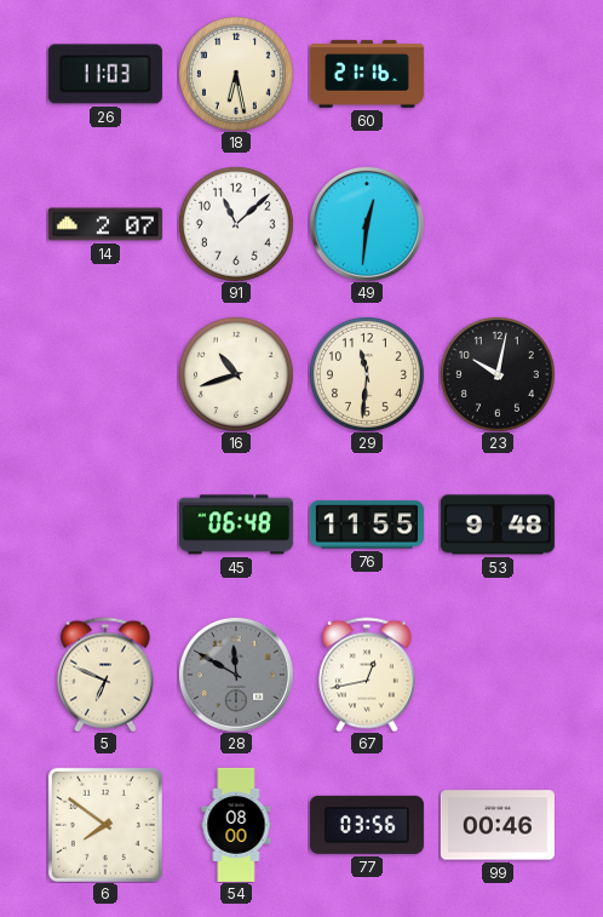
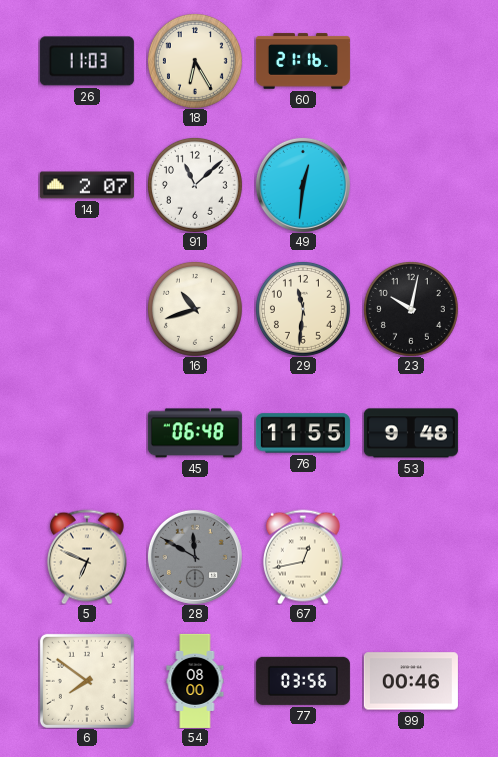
18: 6:28 -> 6:25
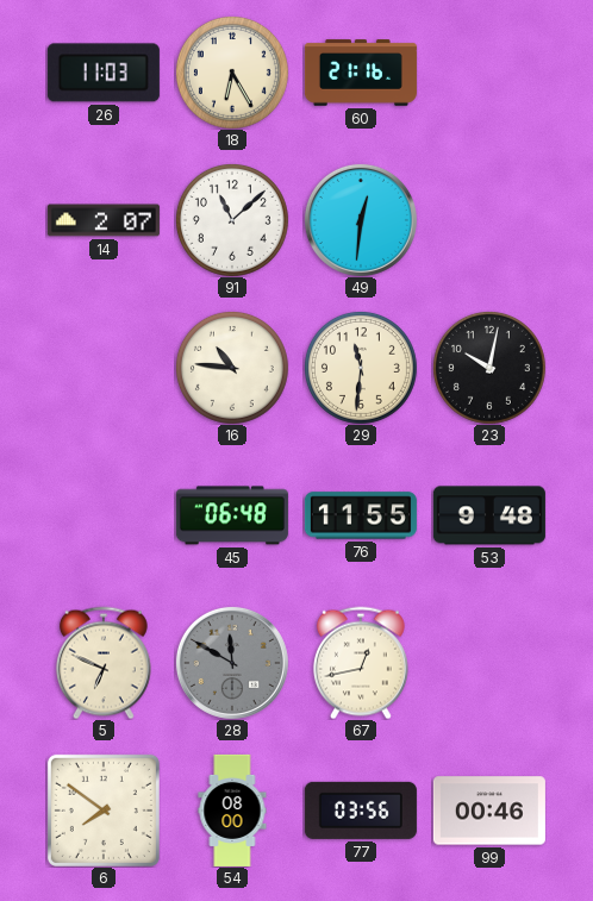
16: 10:42 -> 10:46
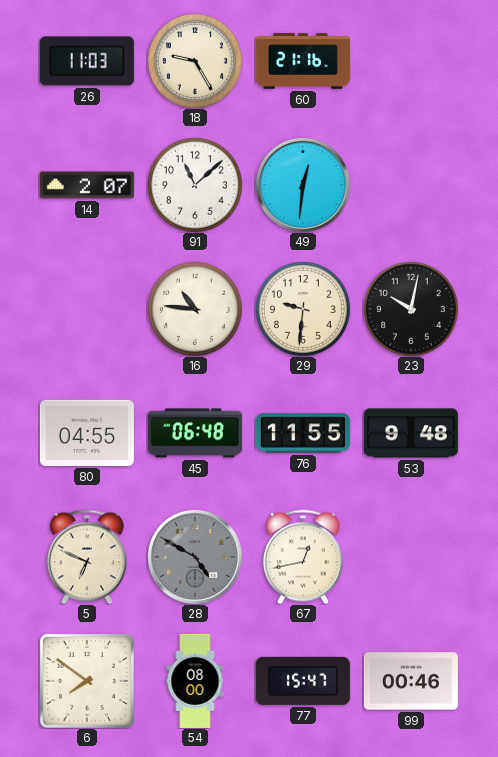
18: 6:25 -> 9:25
29: 11:31 -> 9:31
80: none -> 04:55
28: 11:50 -> 4:50
77: 03:56 -> 15:47
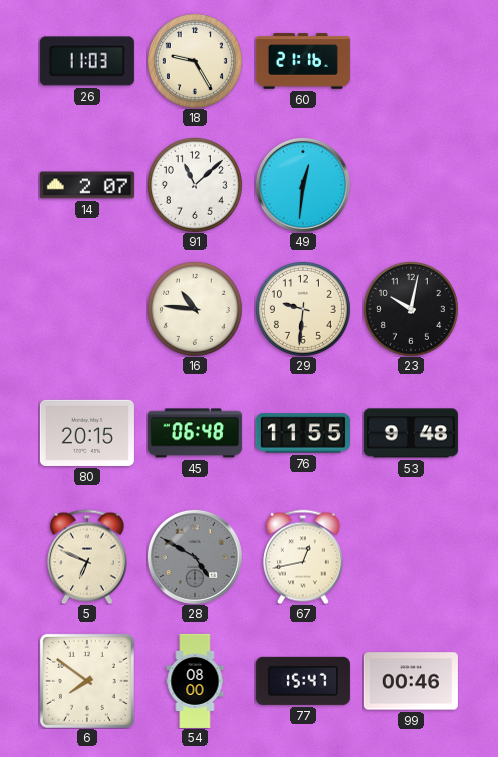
80: 04:55 -> 20:15
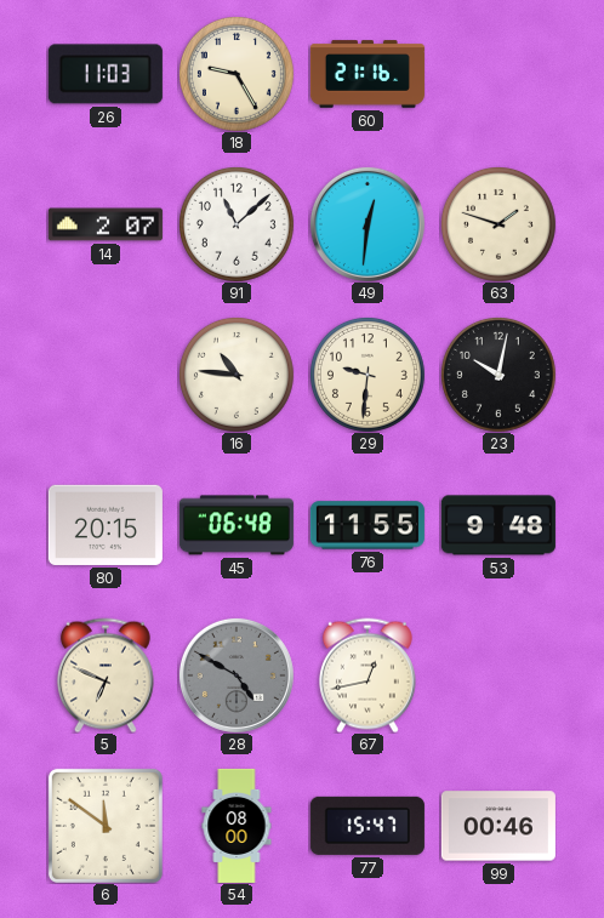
63: none -> 1:48
6: 7:51 -> 11:51
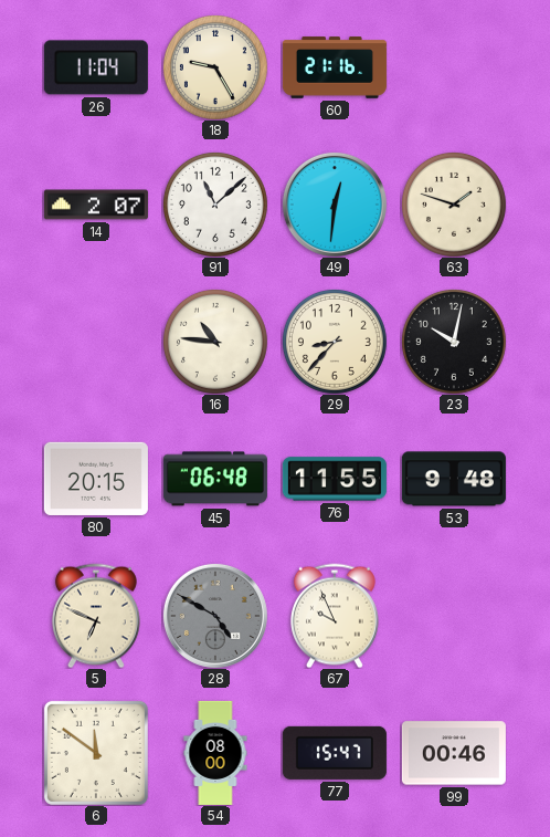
26: 11:03 -> 11:04
29: 9:31 -> 8:37
67: 12:43 -> 9:56
